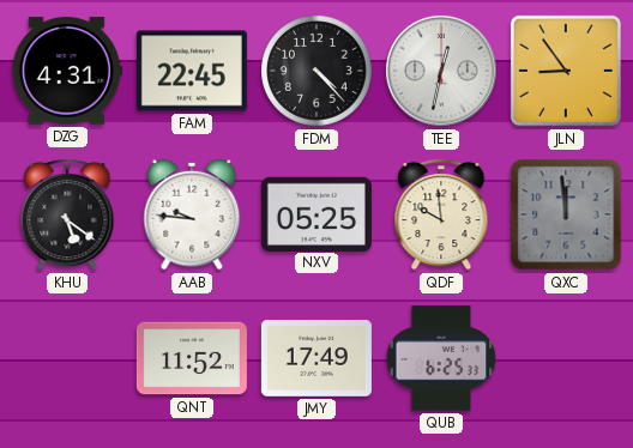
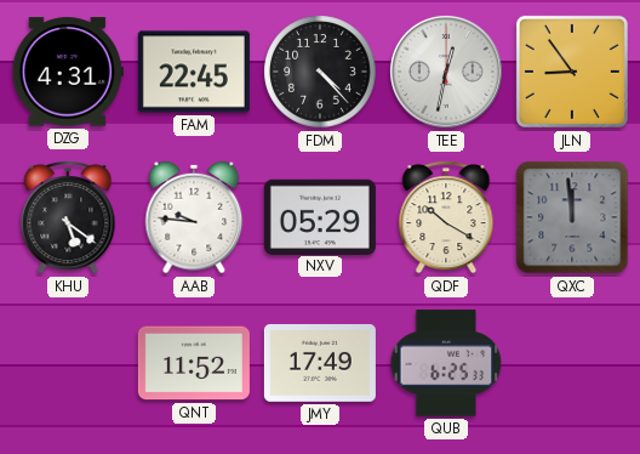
NXV: 05:25 -> 05:29
QDF: 9:59 -> 10:20
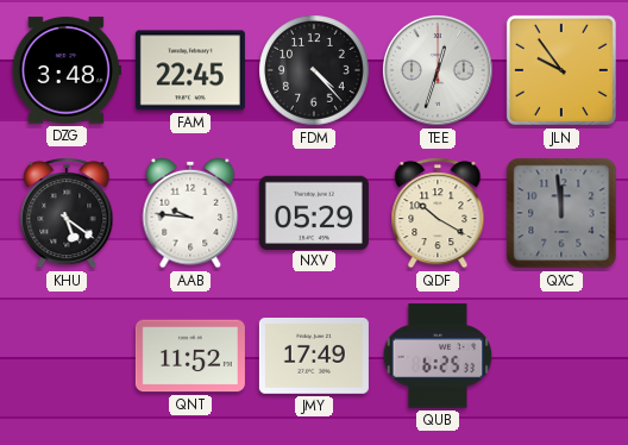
DZG: 4:31 -> 3:48
TEE: 12:32 -> 12:33
JLN: 8:54 -> 9:54
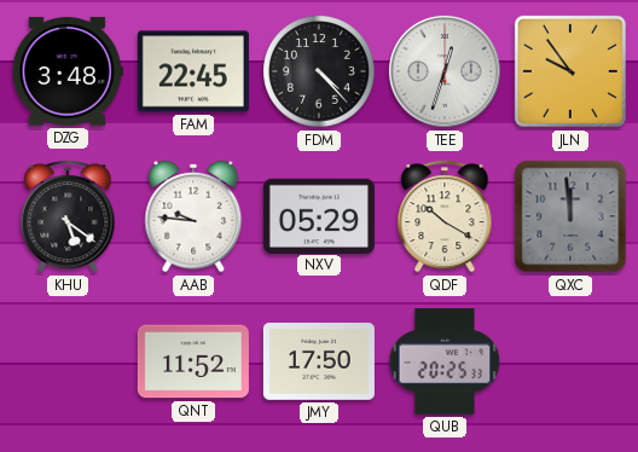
JMY: 17:49 -> 17:50
QUB: 6:25 -> 20:25
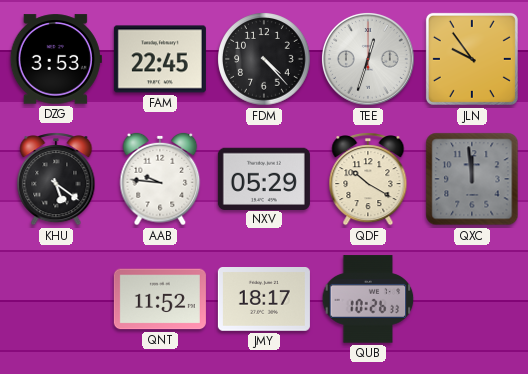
DZG: 3:48 -> 3:53
JMY: 17:50 -> 18:17
QUB: 20:25 -> 10:26
